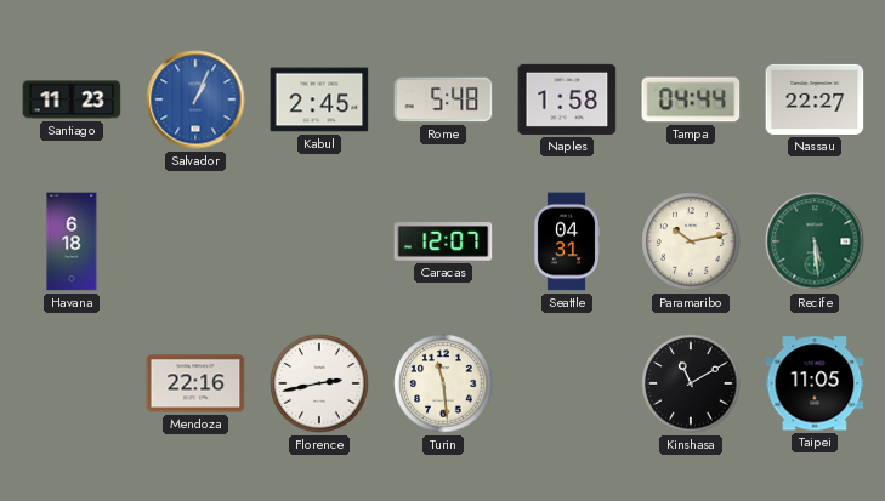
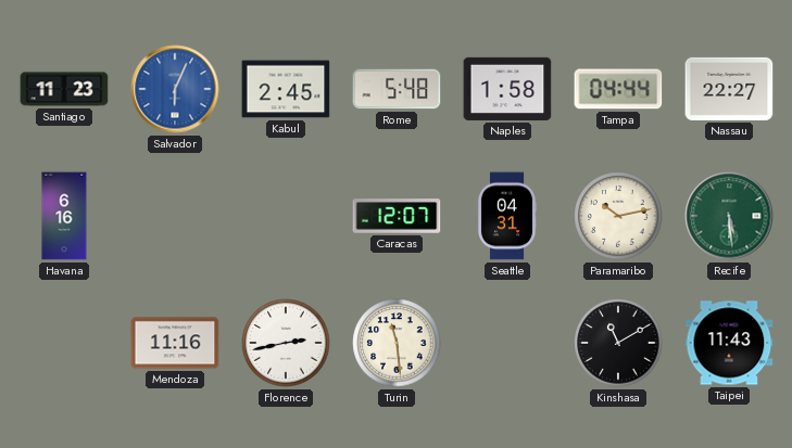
Salvador: 1:04 -> 6:04
Havana: 6:18 -> 6:16
Mendoza: 22:16 -> 11:16
Taipei: 11:05 -> 11:43
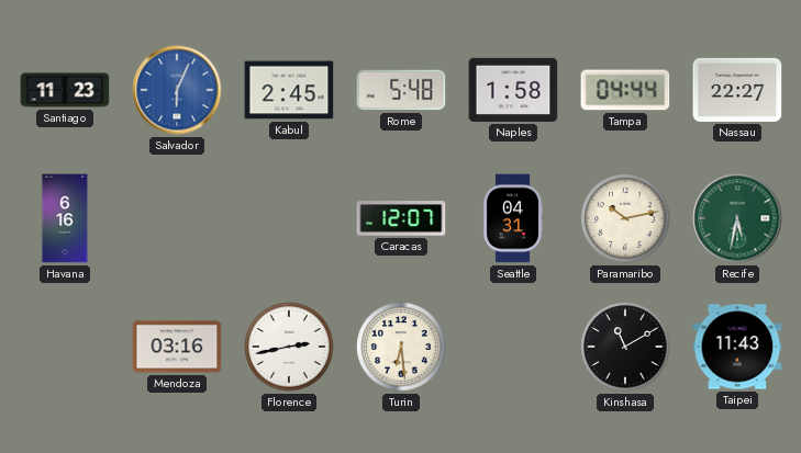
Recife: 5:29 -> 5:32
Mendoza: 11:16 -> 03:16
Turin: 11:29 -> 6:29
